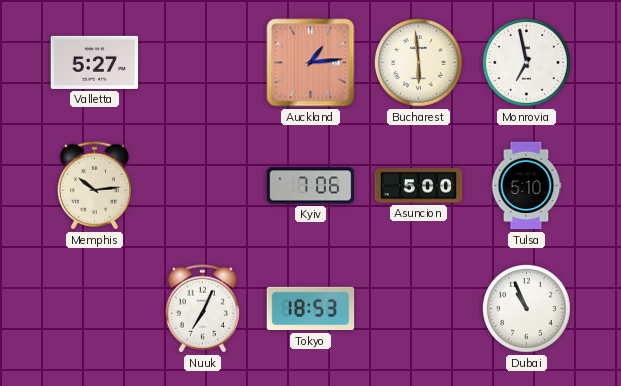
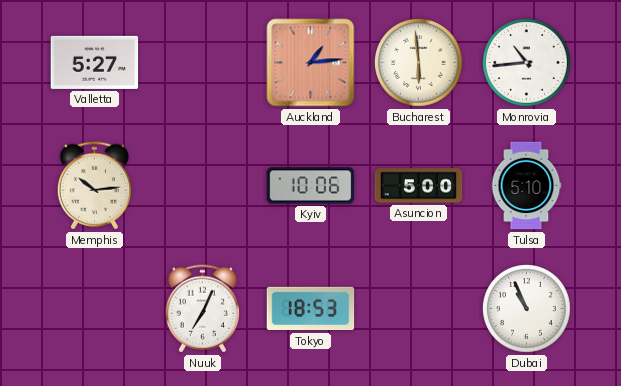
Monrovia: 6:58 -> 10:44
Kyiv: 7:06 -> 10:06
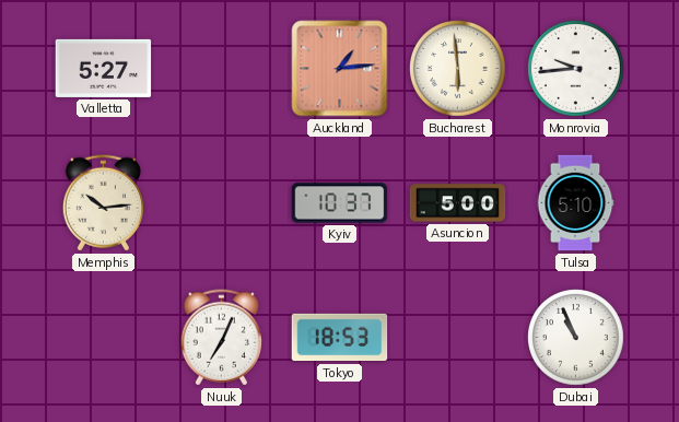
Monrovia: 10:44 -> 9:44
Kyiv: 10:06 -> 10:37
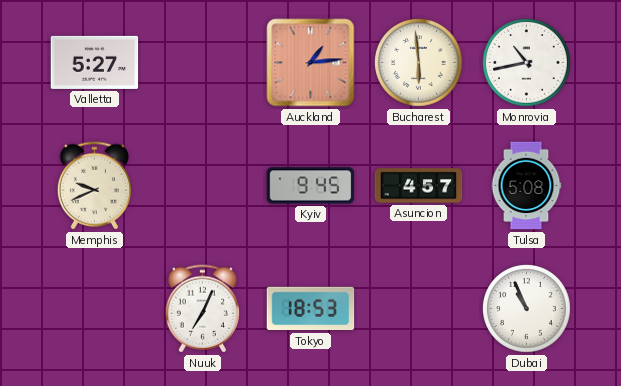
Monrovia: 9:44 -> 10:43
Memphis: 10:14 -> 9:41
Kyiv: 10:37 -> 9:45
Asuncion: 5:00 -> 4:57
Tulsa: 5:10 -> 5:08
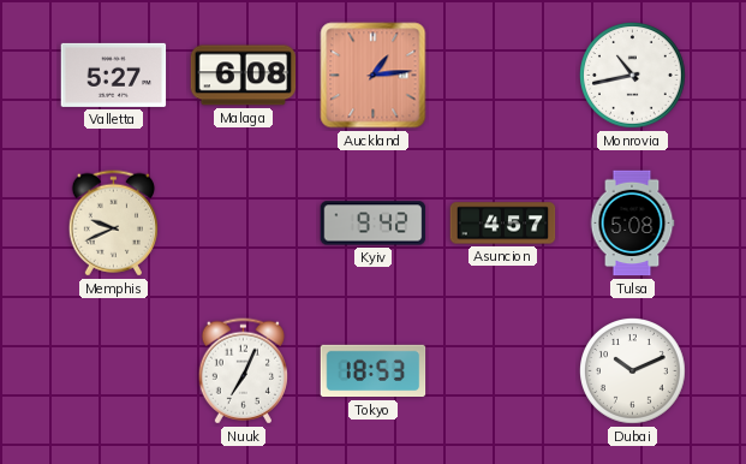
Malaga: none -> 6:08
Bucharest: 5:59 -> none
Kyiv: 9:45 -> 9:42
Dubai: 10:56 -> 10:11
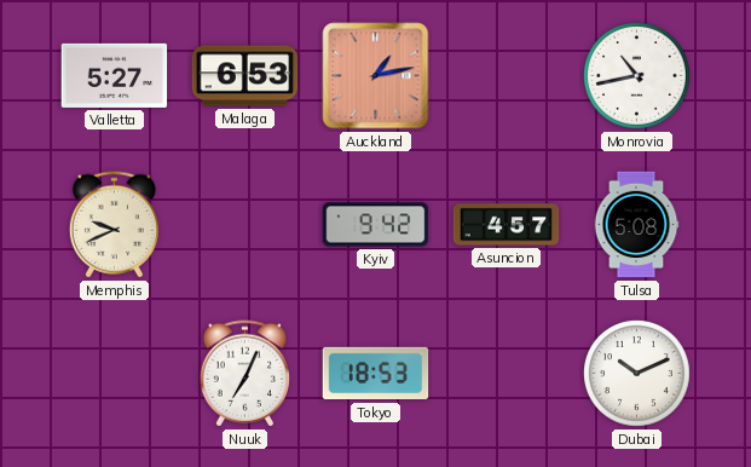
Malaga: 6:08 -> 6:53
Auckland: 1:14 -> 1:13
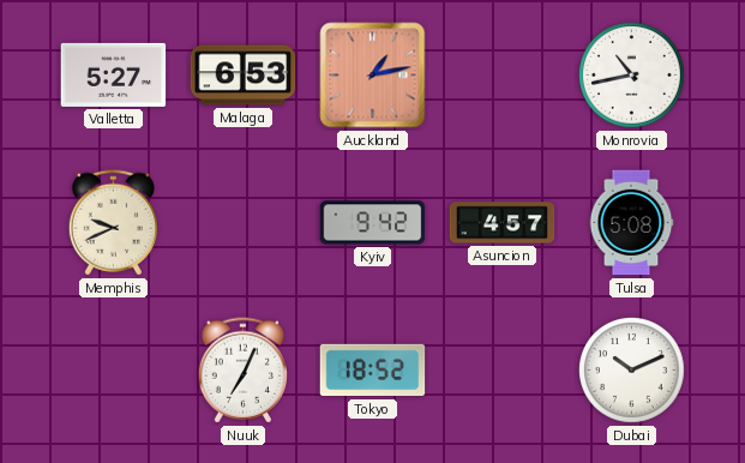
Tokyo: 18:53 -> 18:52
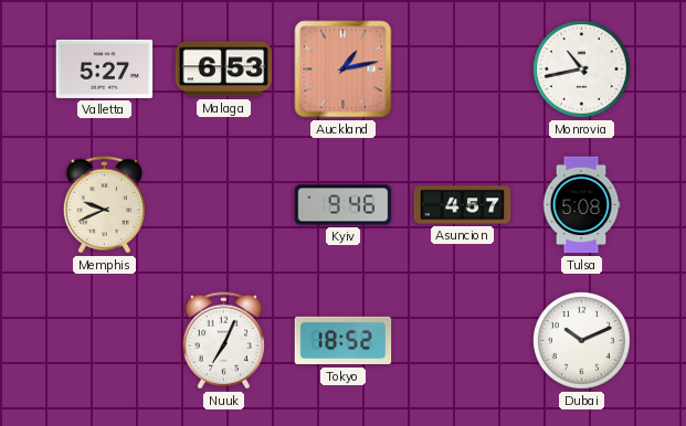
Kyiv: 9:42 -> 9:46
